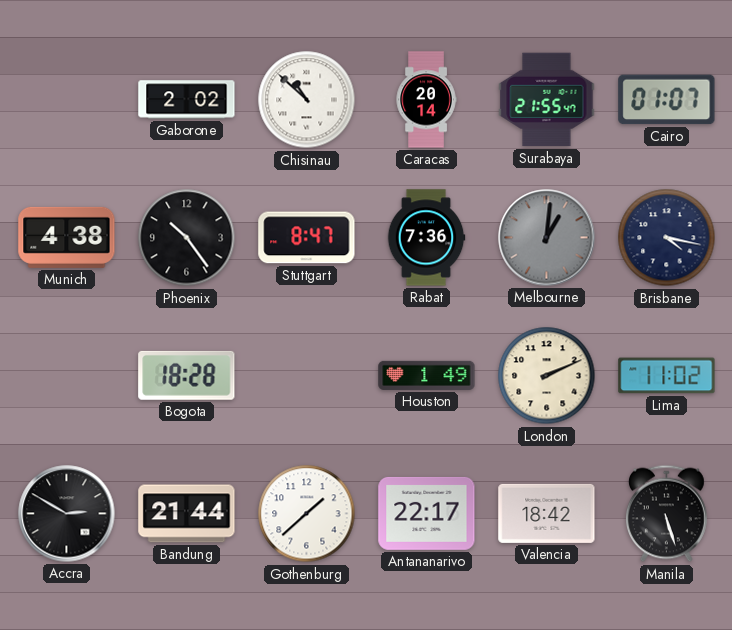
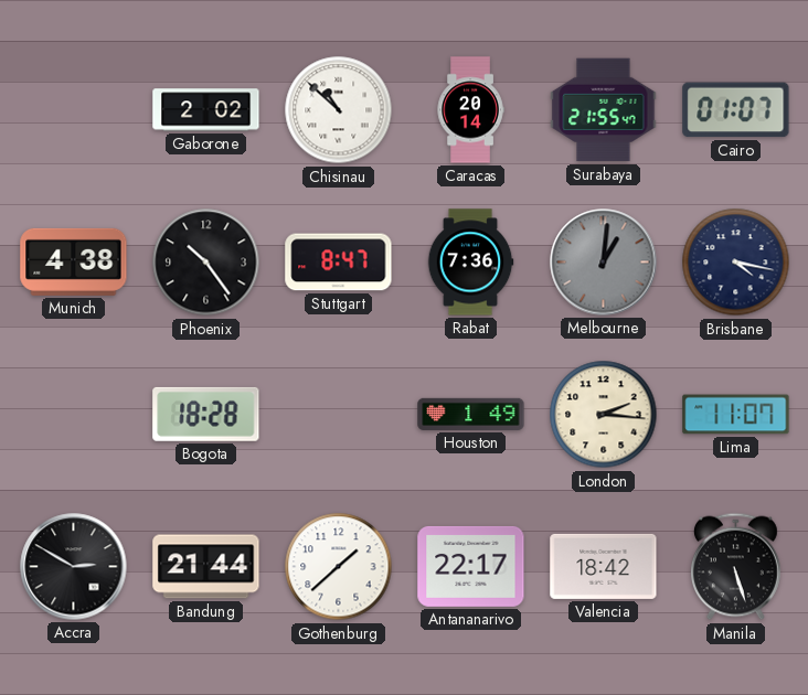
London: 2:11 -> 2:16
Lima: 11:02 -> 11:07
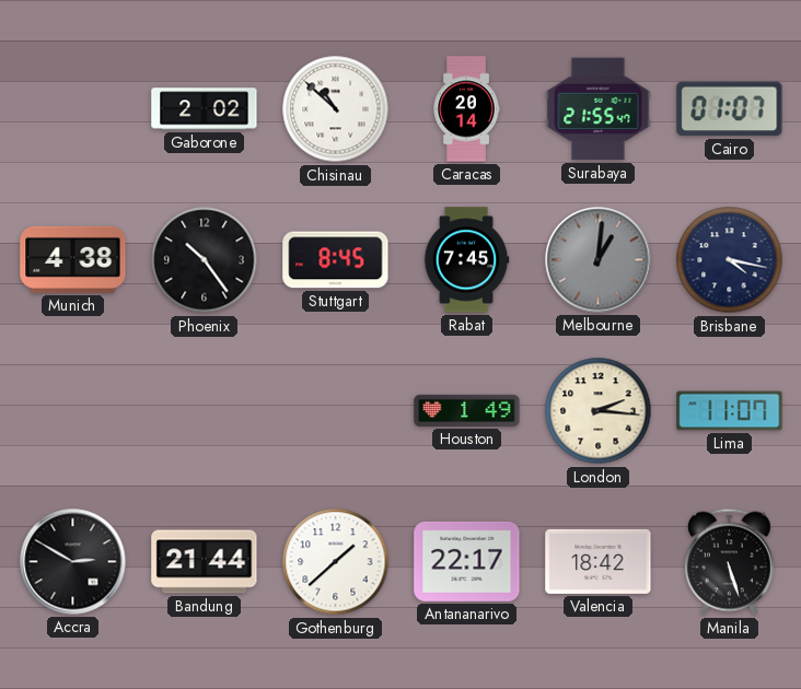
Stuttgart: 8:47 -> 8:45
Rabat: 7:36 -> 7:45
Bogota: 18:28 -> none
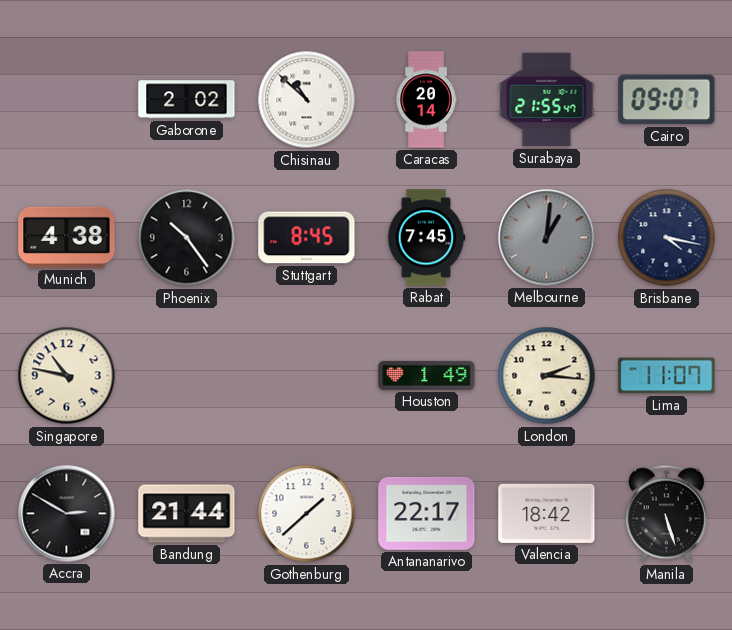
Cairo: 01:07 -> 09:07
Singapore: none -> 10:47
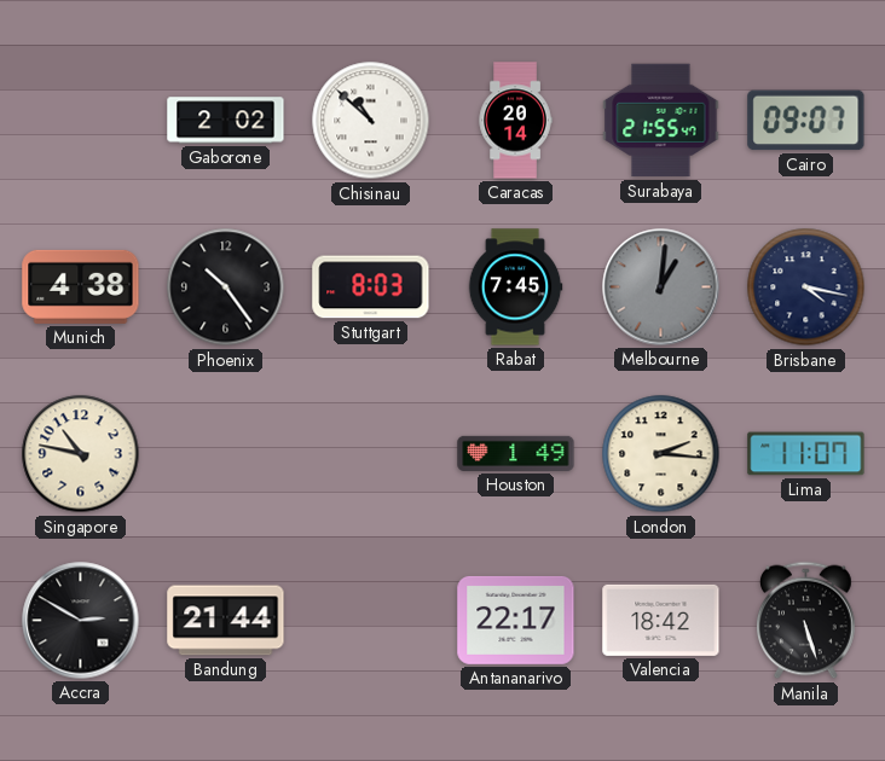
Stuttgart: 8:45 -> 8:03
Gothenburg: 1:38 -> none
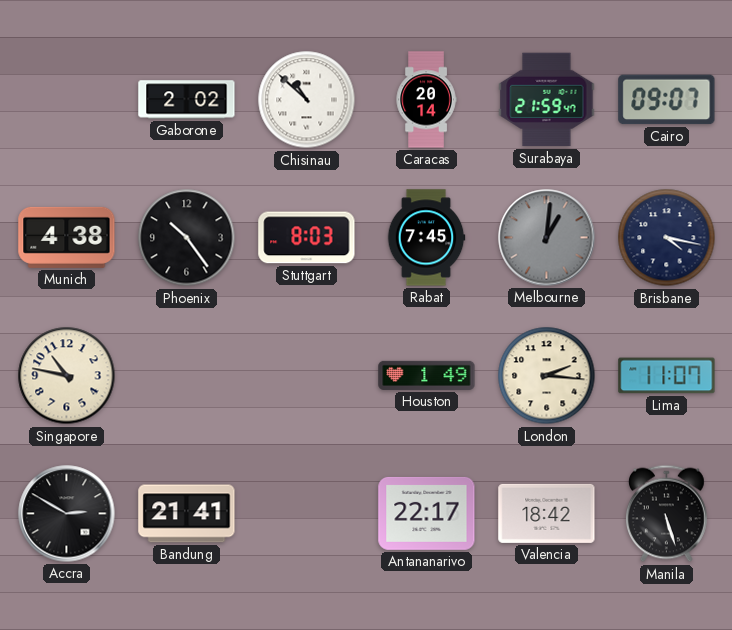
Surabaya: 21:55 -> 21:59
Bandung: 21:44 -> 21:41
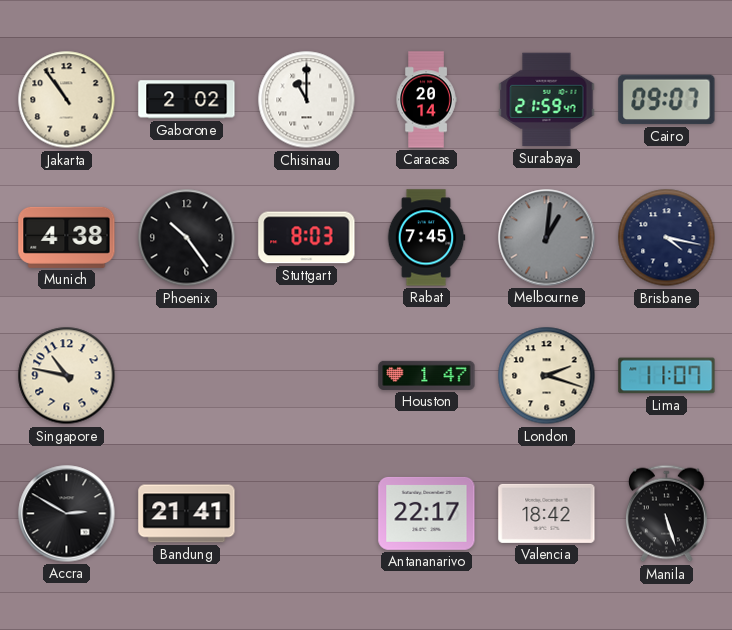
Jakarta: none -> 10:54
Chisinau: 10:52 -> 11:00
Houston: 1:49 -> 1:47
London: 2:16 -> 2:18
